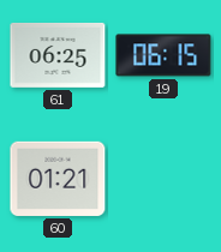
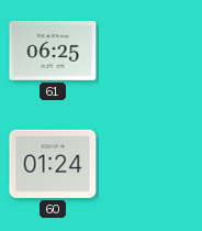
19: 06:15 -> none
60: 01:21 -> 01:24
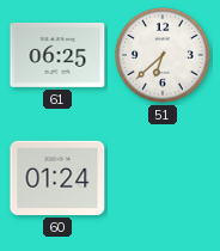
51: none -> 6:38
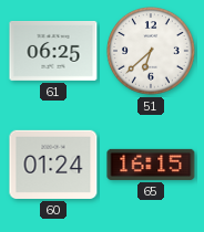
65: none -> 16:15
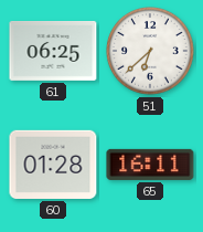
60: 01:24 -> 01:28
65: 16:15 -> 16:11
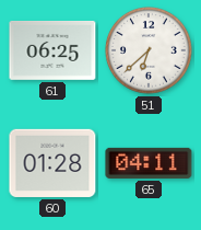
65: 16:11 -> 04:11
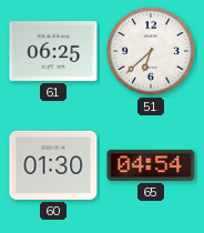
60: 01:28 -> 01:30
65: 04:11 -> 04:54
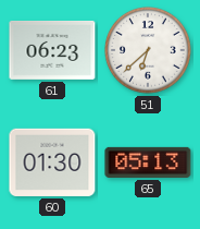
61: 06:25 -> 06:23
65: 04:54 -> 05:13
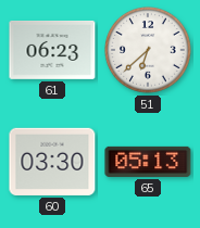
60: 01:30 -> 03:30
